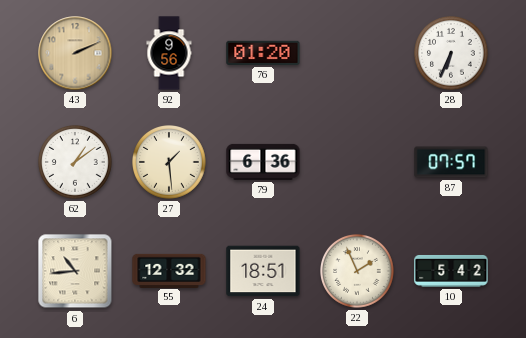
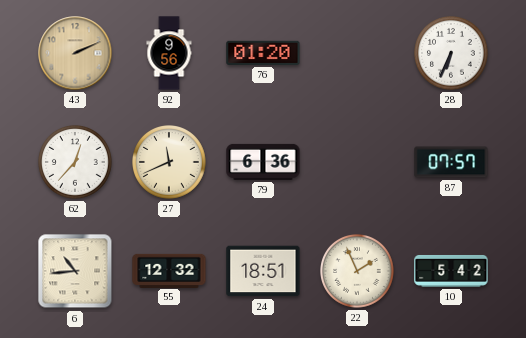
62: 1:09 -> 12:37
27: 1:29 -> 11:41
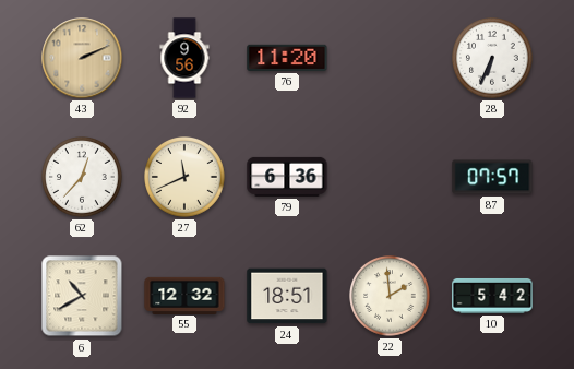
76: 01:20 -> 11:20
6: 10:44 -> 10:40
22: 1:56 -> 1:59
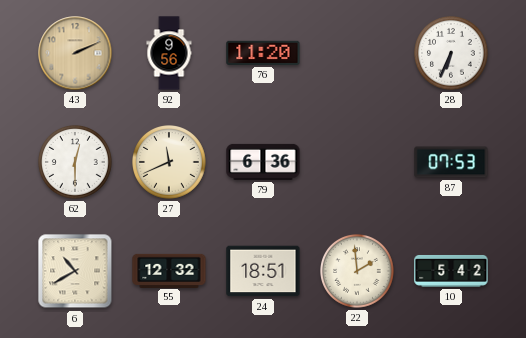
62: 12:37 -> 12:30
87: 07:57 -> 07:53
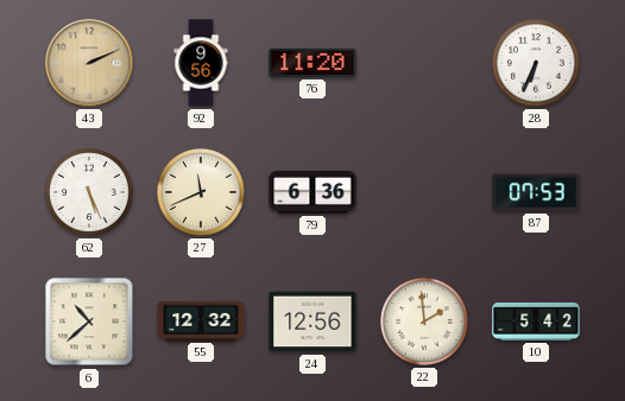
62: 12:30 -> 5:26
6: 10:40 -> 10:38
24: 18:51 -> 12:56
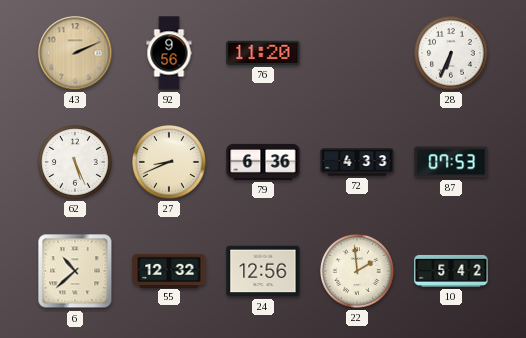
27: 11:41 -> 8:41
72: none -> 4:33
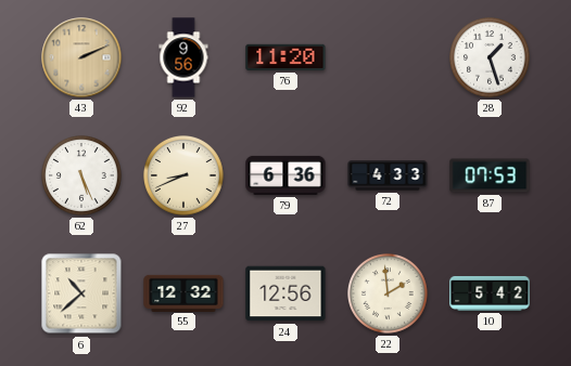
28: 6:34 -> 1:27
